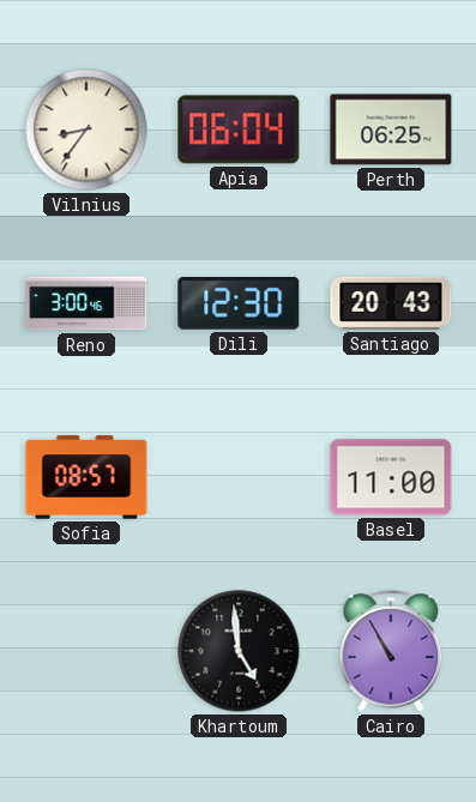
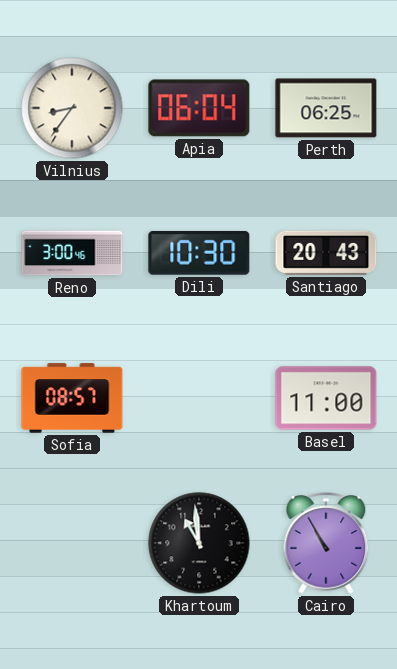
Dili: 12:30 -> 10:30
Khartoum: 4:59 -> 10:59
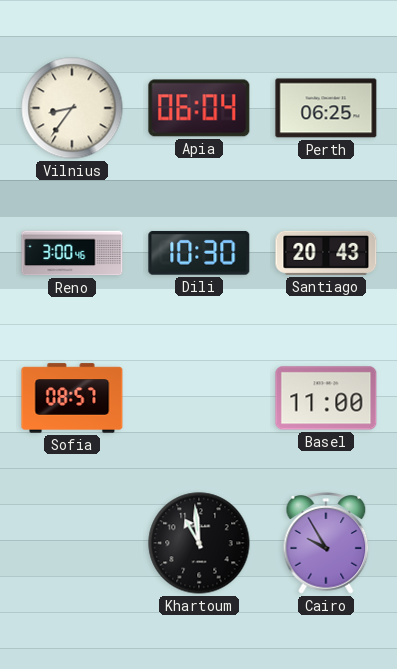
Cairo: 10:55 -> 9:55
